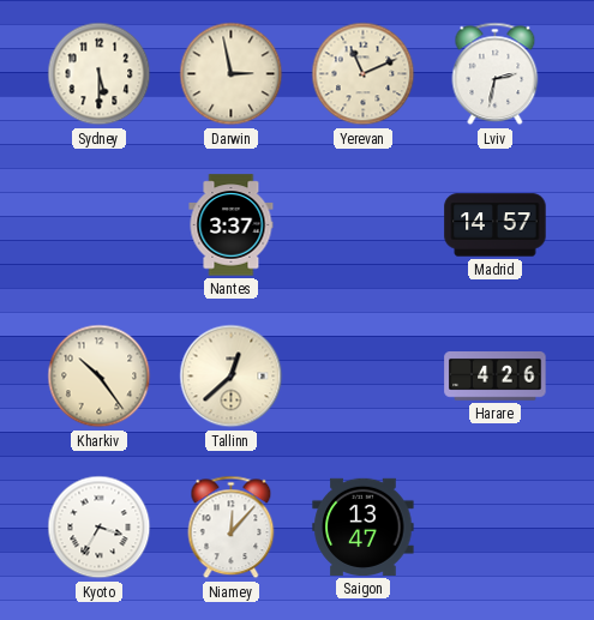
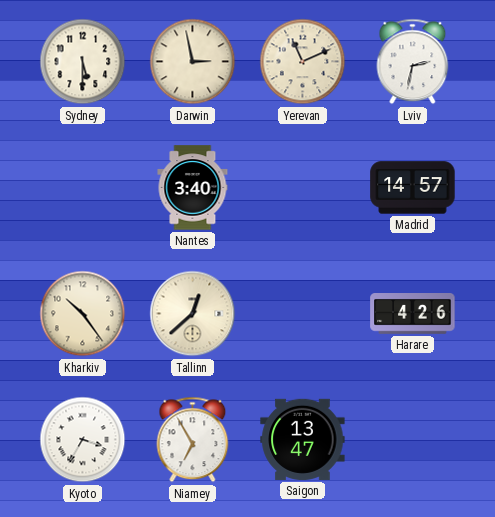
Nantes: 3:37 -> 3:40
Niamey: 12:07 -> 6:55
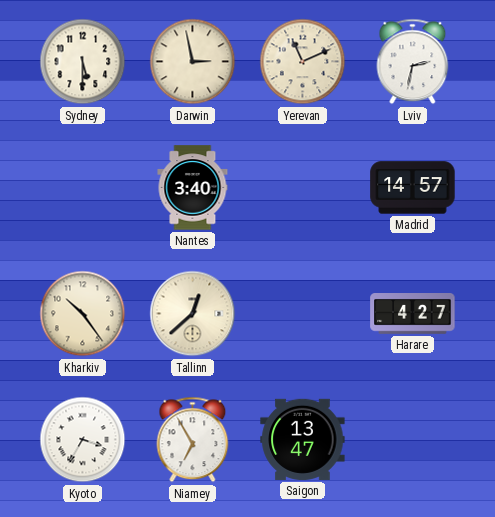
Harare: 4:26 -> 4:27
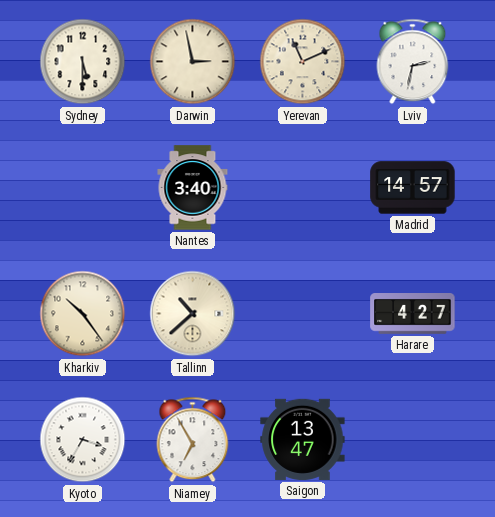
Tallinn: 12:38 -> 10:38
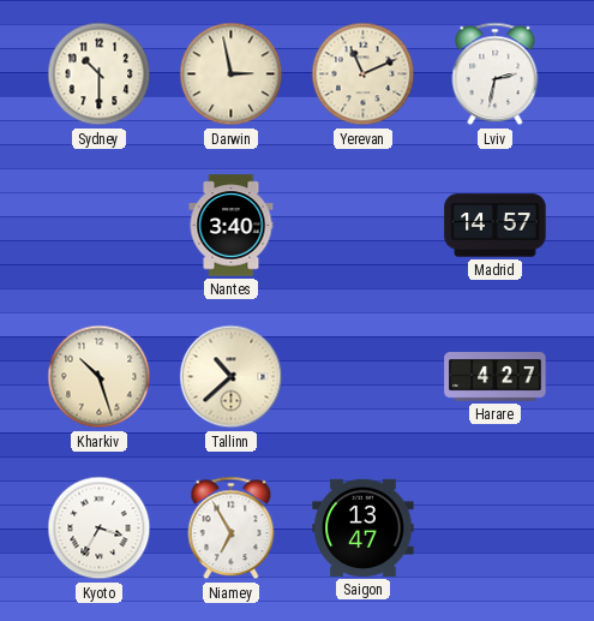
Sydney: 5:30 -> 10:30
Kharkiv: 10:24 -> 10:27
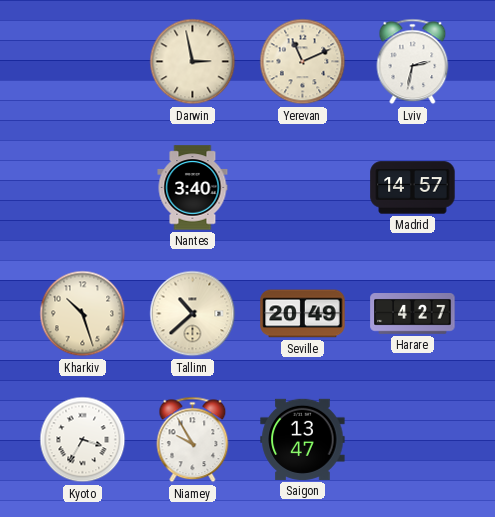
Sydney: 10:30 -> none
Seville: none -> 20:49
Niamey: 6:55 -> 9:55
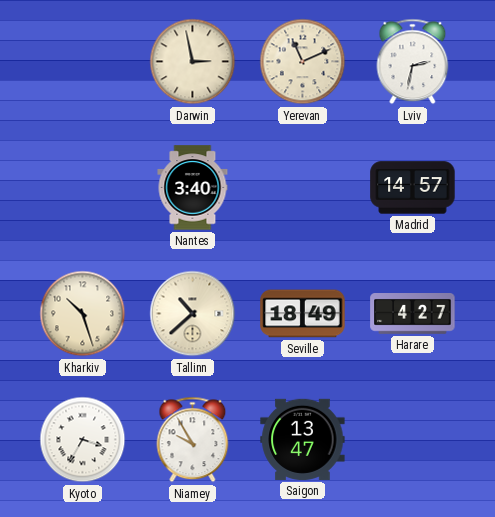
Seville: 20:49 -> 18:49
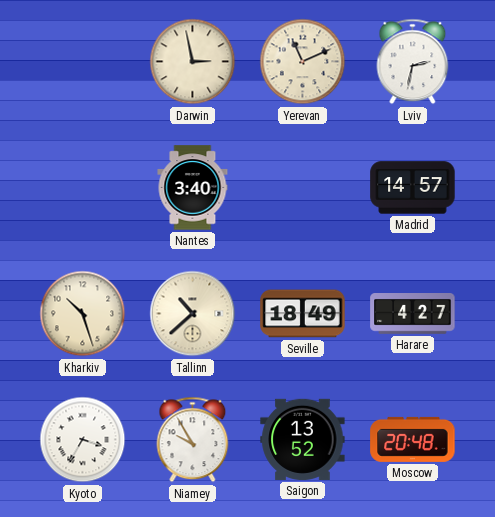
Saigon: 13:47 -> 13:52
Moscow: none -> 20:48
